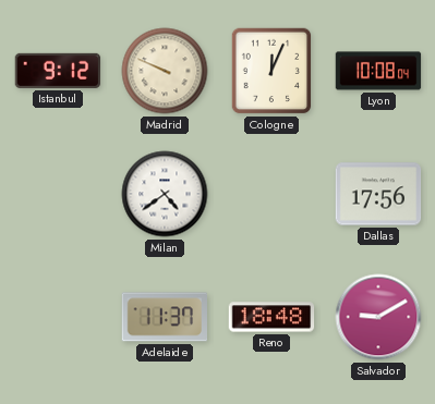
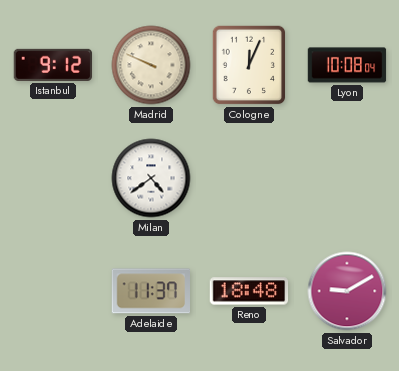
Dallas: 17:56 -> none
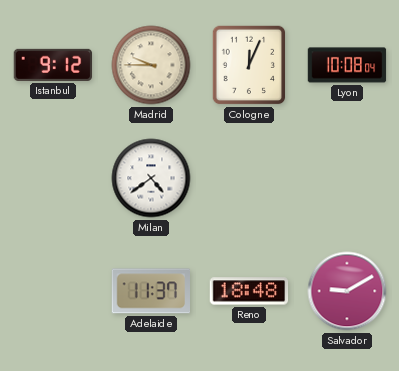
Madrid: 9:49 -> 9:45
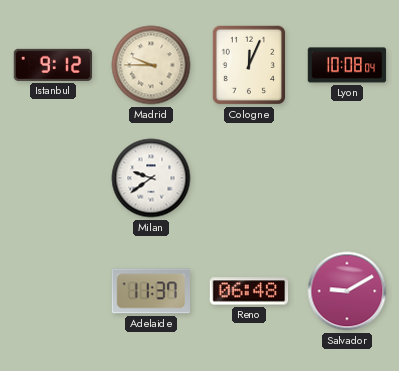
Milan: 4:39 -> 9:39
Reno: 18:48 -> 06:48
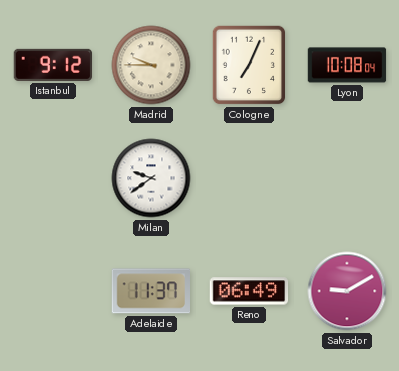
Cologne: 12:04 -> 7:04
Reno: 06:48 -> 06:49
